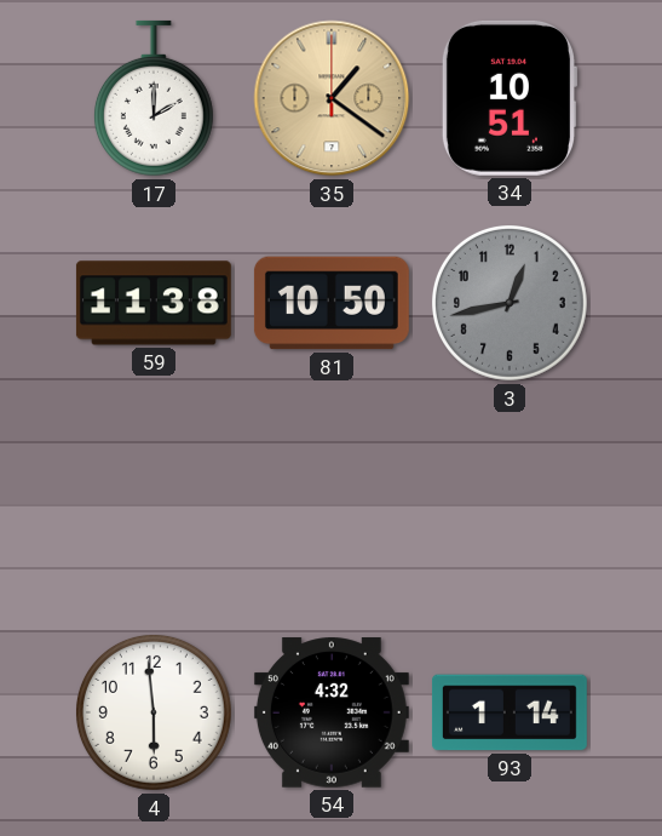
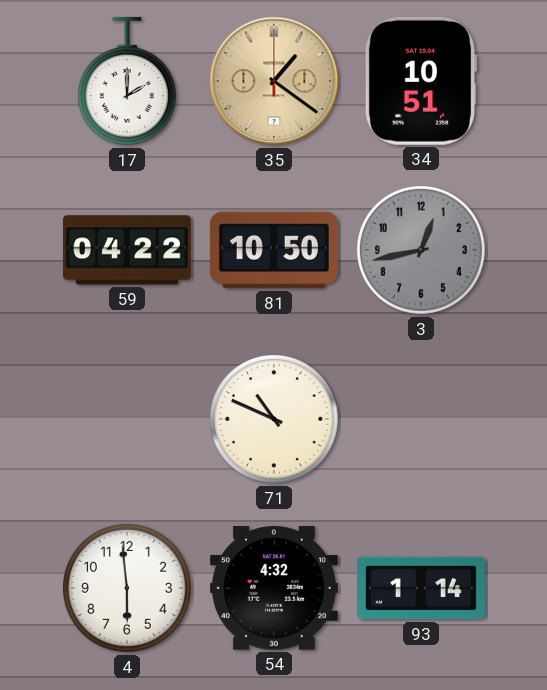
59: 11:38 -> 04:22
71: none -> 10:49
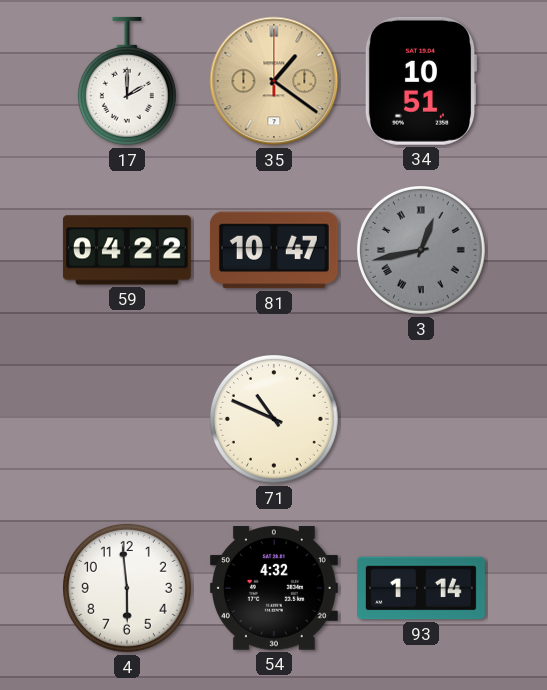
81: 10:50 -> 10:47
3 numerals: Arabic -> Roman
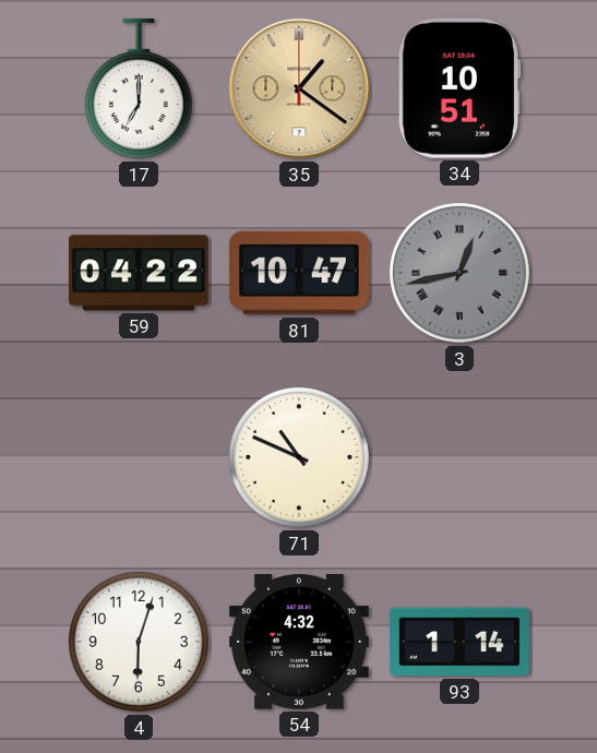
17: 2:00 -> 7:00
4: 5:59 -> 6:03
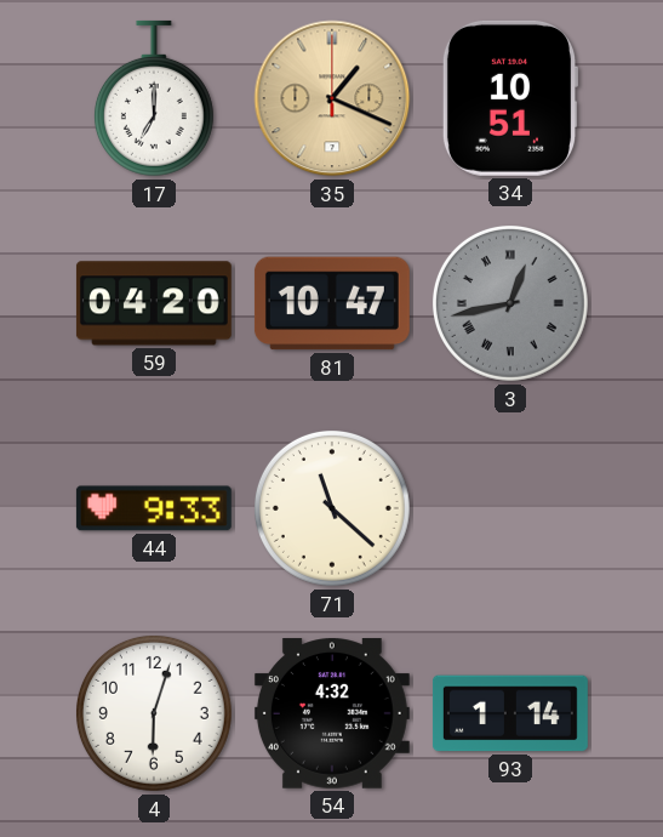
35: 1:21 -> 1:19
59: 04:22 -> 04:20
44: none -> 9:33
71: 10:49 -> 11:22
